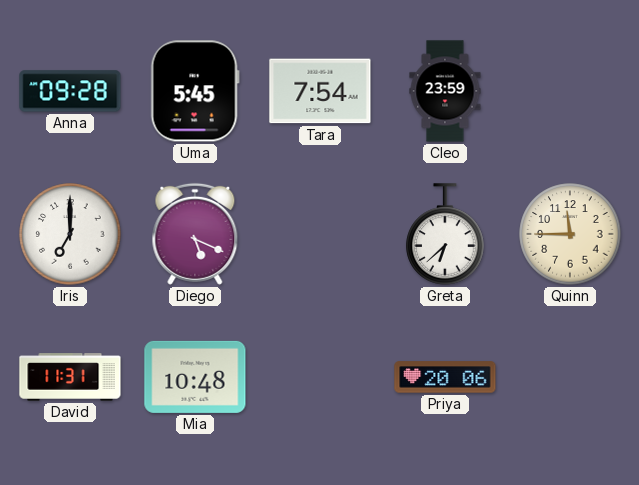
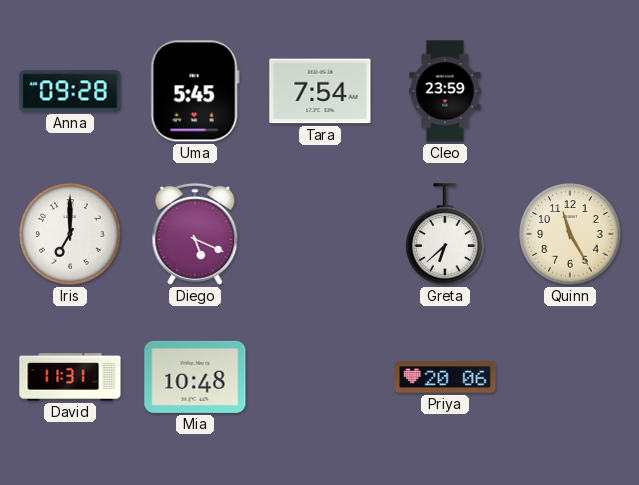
Quinn: 11:45 -> 11:25
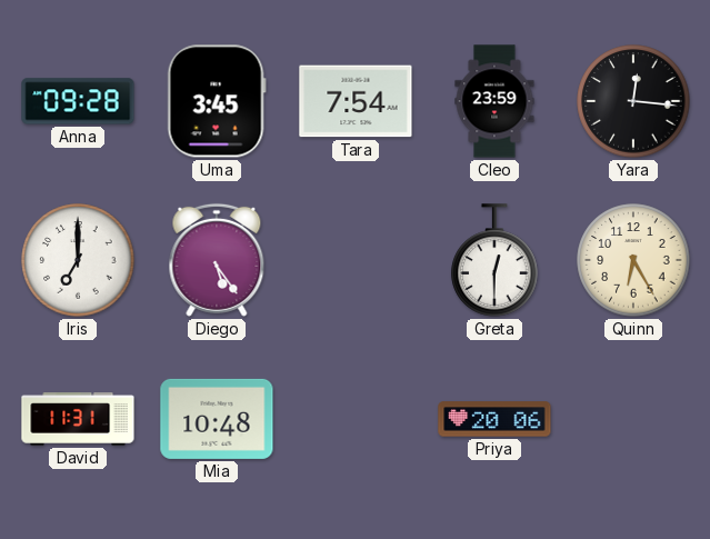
Uma: 5:45 -> 3:45
Yara: none -> 12:16
Diego: 5:19 -> 5:24
Greta: 6:38 -> 12:30
Quinn: 11:25 -> 6:25
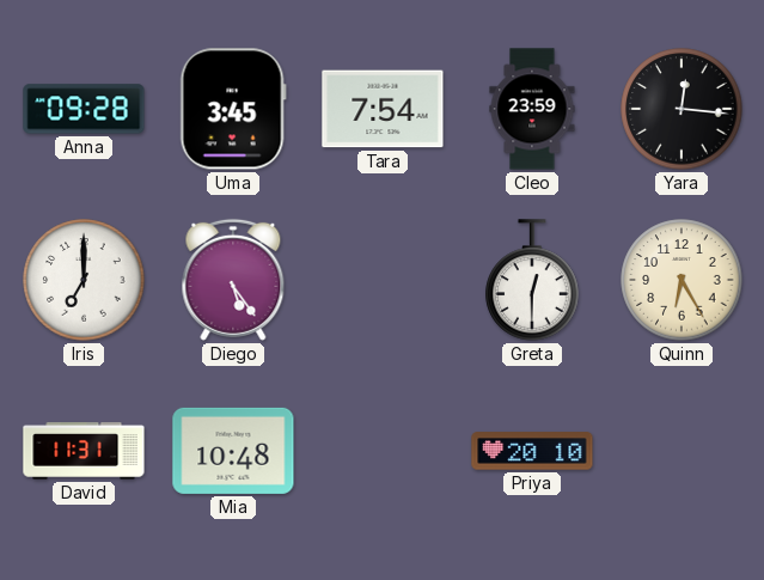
Priya: 20:06 -> 20:10
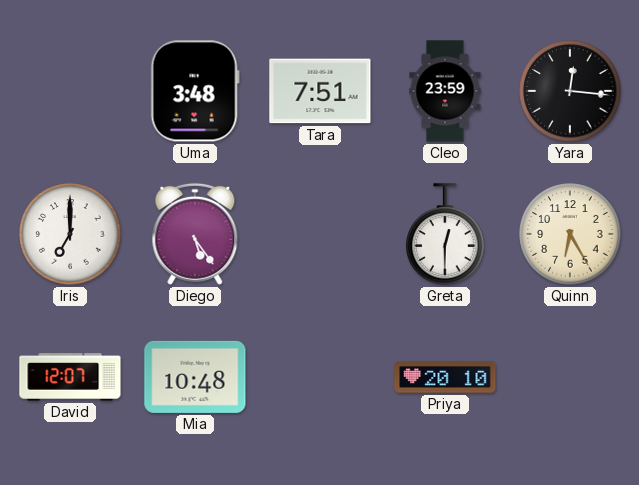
Anna: 09:28 -> none
Uma: 3:45 -> 3:48
Tara: 7:54 -> 7:51
David: 11:31 -> 12:07
